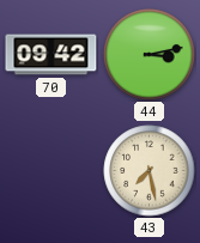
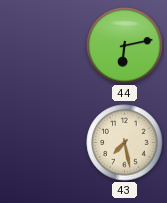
70: 09:42 -> none
44: 3:13 -> 6:13
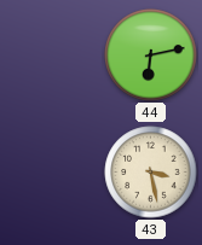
43: 7:28 -> 3:28
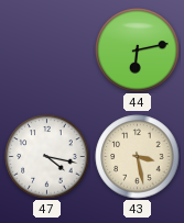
47: none -> 4:17
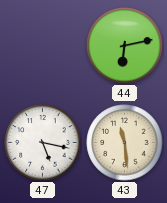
47: 4:17 -> 5:17
43: 3:28 -> 11:29
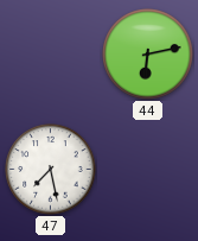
47: 5:17 -> 7:28
43: 11:29 -> none
